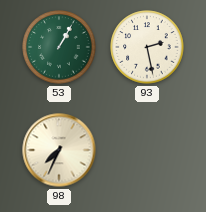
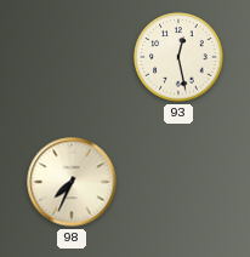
53: 1:05 -> none
93: 2:28 -> 12:28
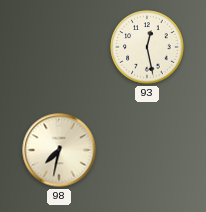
98: 7:34 -> 7:32
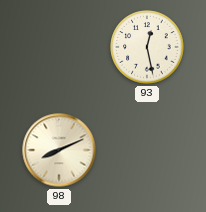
98: 7:32 -> 8:11
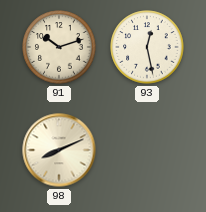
91: none -> 10:12
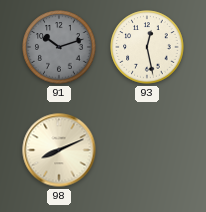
91 dial: cream -> grey
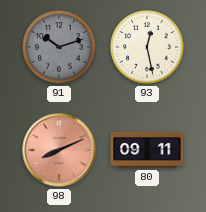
98 dial: cream -> salmon
80: none -> 09:11
